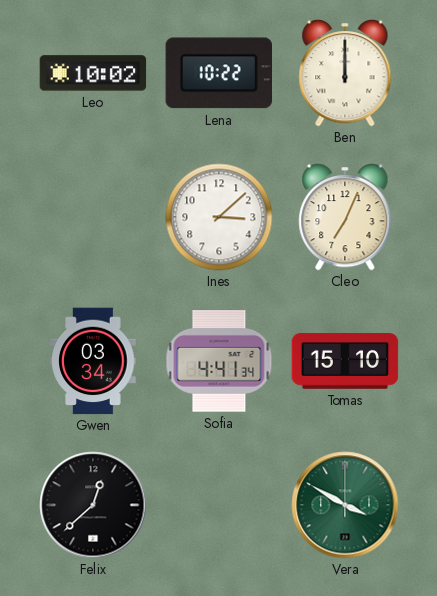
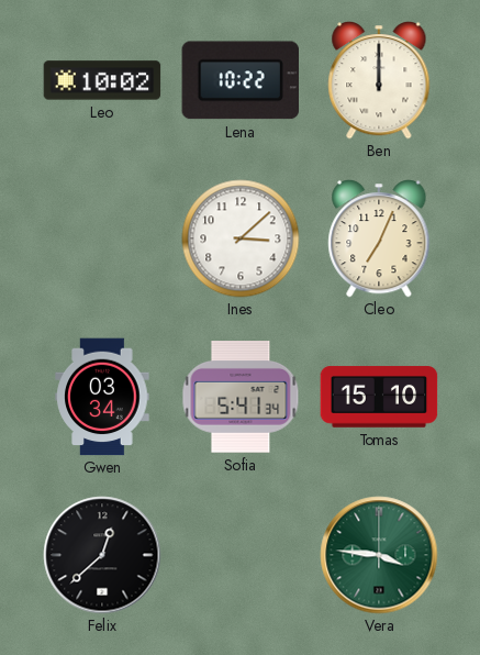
Sofia: 4:41 -> 5:41
Vera: 3:50 -> 3:46
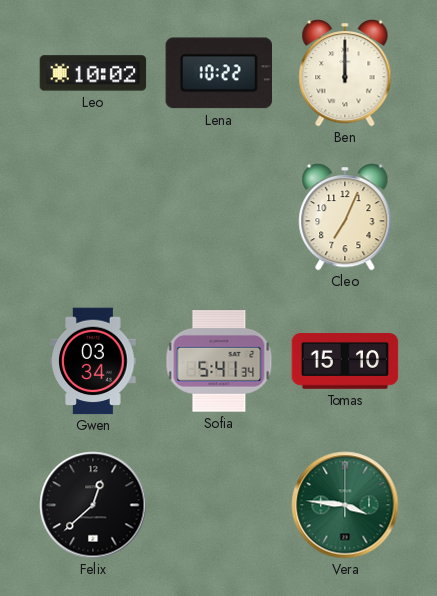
Ines: 3:08 -> none
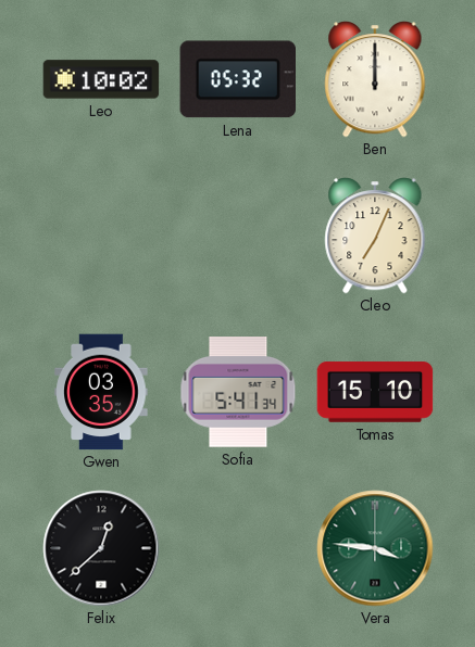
Lena: 10:22 -> 05:32
Gwen: 03:34 -> 03:35
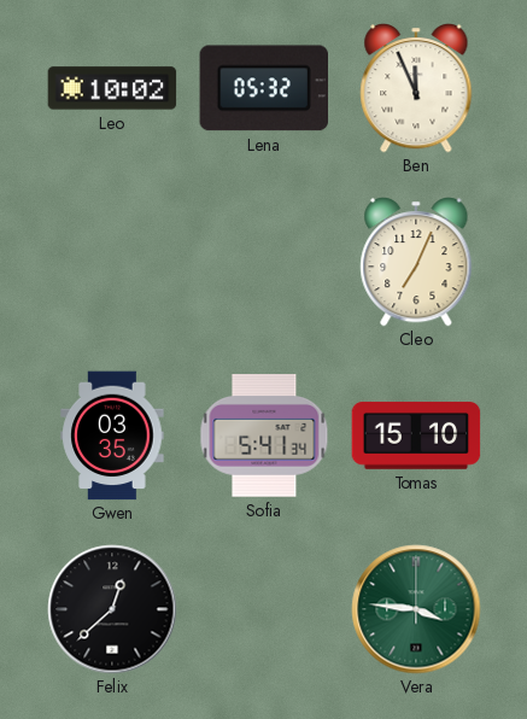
Ben: 12:00 -> 11:56
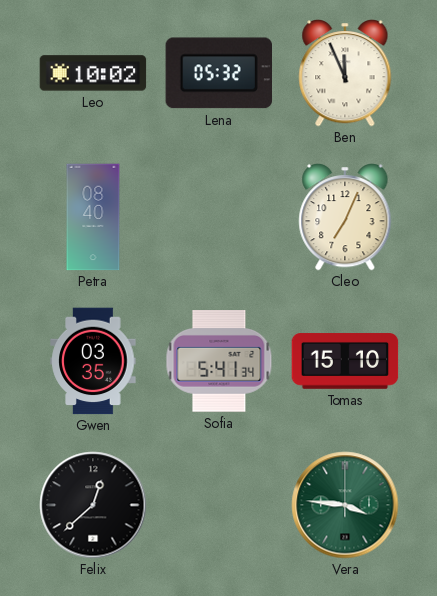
Petra: none -> 08:40
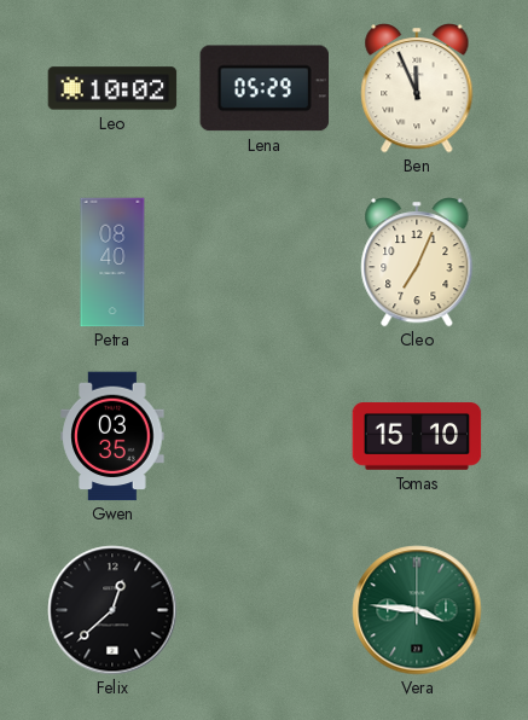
Lena: 05:32 -> 05:29
Sofia: 5:41 -> none
